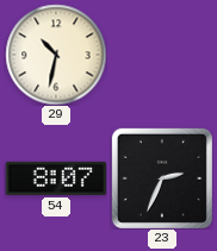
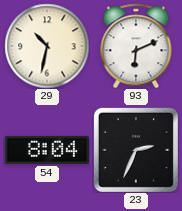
93: none -> 6:11
54: 8:07 -> 8:04
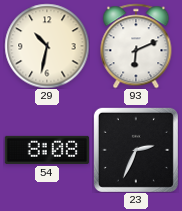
54: 8:04 -> 8:08
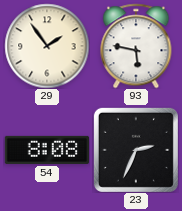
29: 10:32 -> 1:54
93: 6:11 -> 5:47
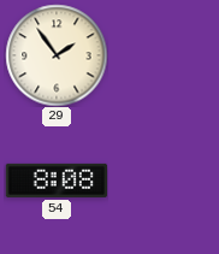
93: 5:47 -> none
23: 2:34 -> none
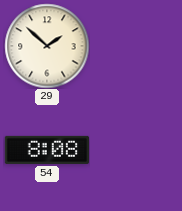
29: 1:54 -> 1:52
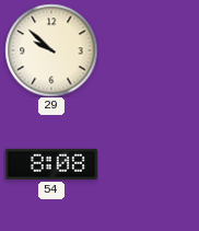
29: 1:52 -> 9:52
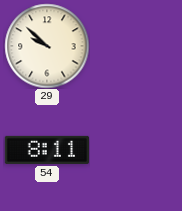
54: 8:08 -> 8:11
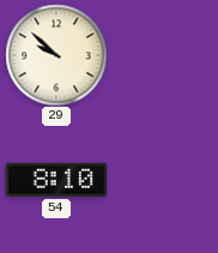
54: 8:11 -> 8:10
